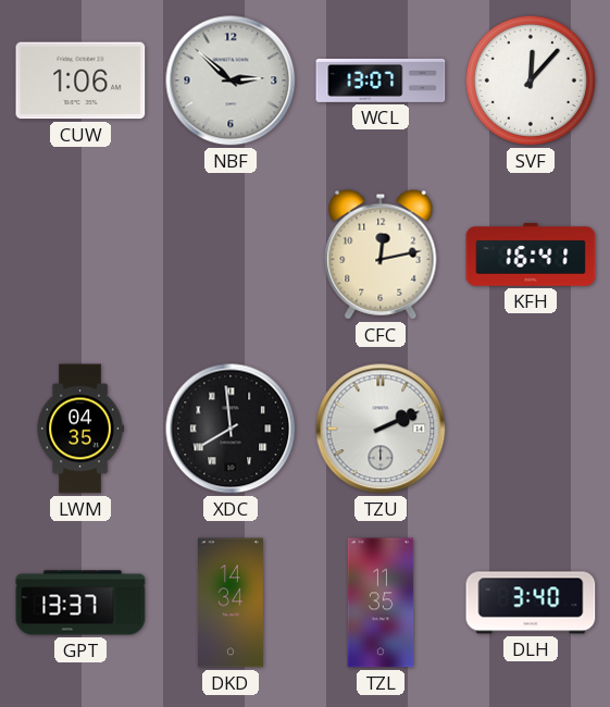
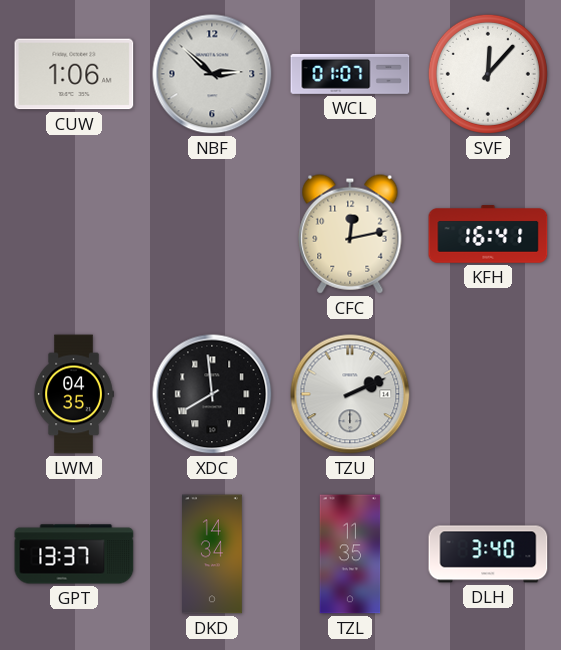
WCL: 13:07 -> 01:07
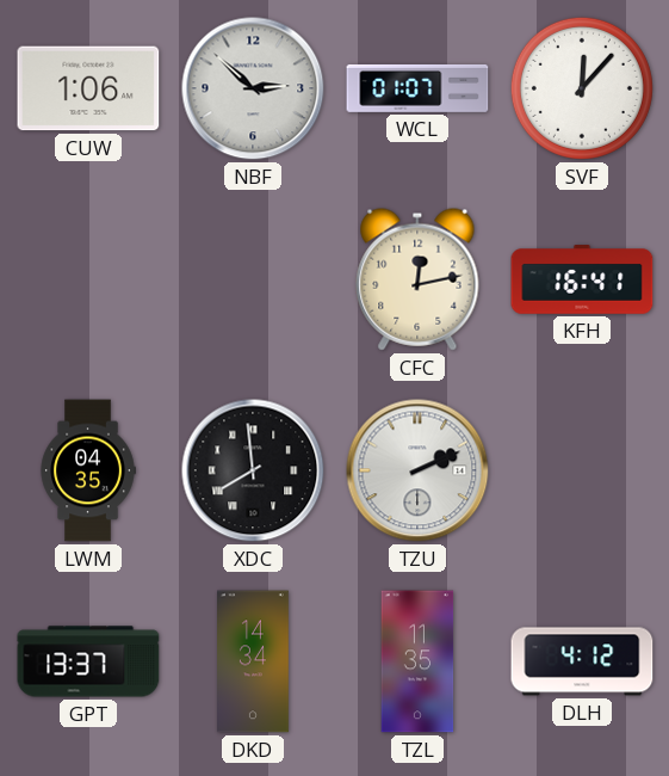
DLH: 3:40 -> 4:12
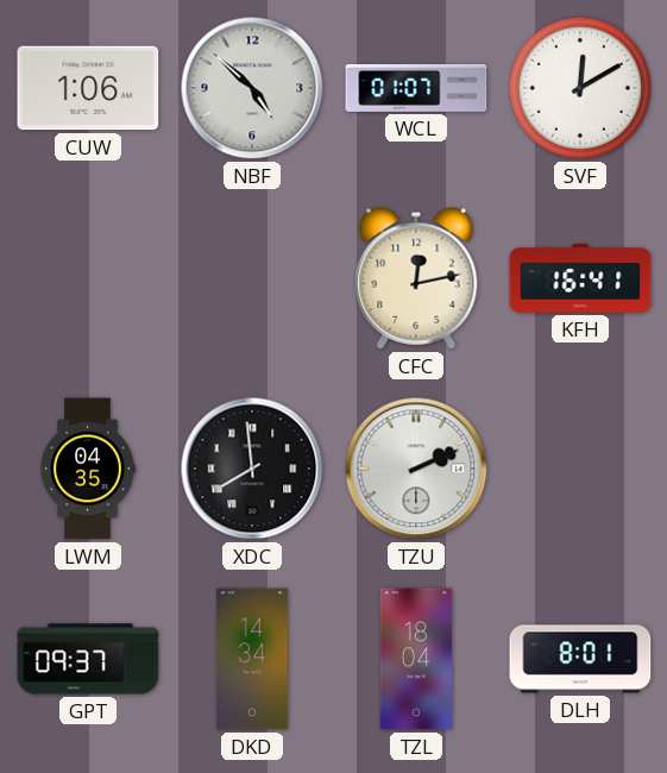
NBF: 2:52 -> 4:52
SVF: 12:07 -> 12:10
GPT: 13:37 -> 09:37
TZL: 11:35 -> 18:04
DLH: 4:12 -> 8:01
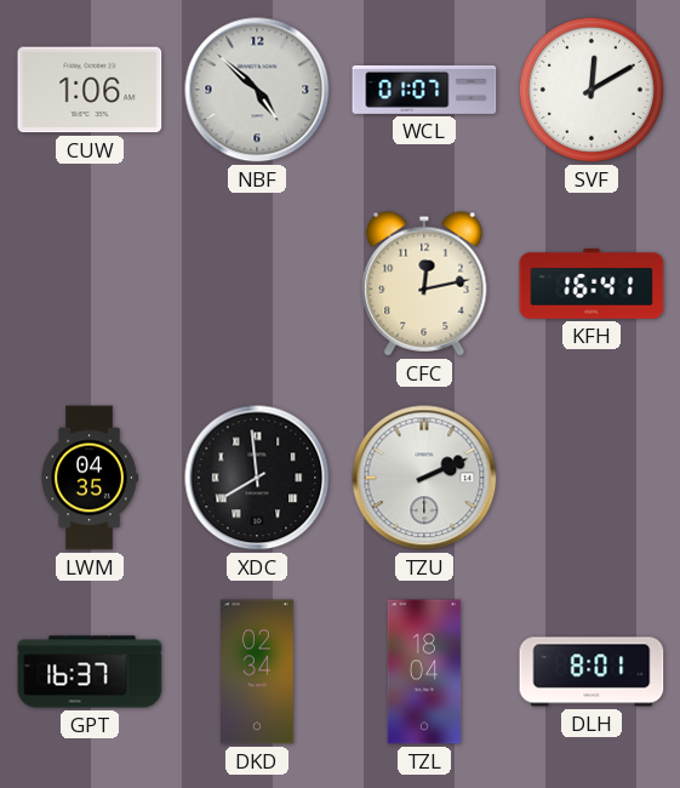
GPT: 09:37 -> 16:37
DKD: 14:34 -> 02:34
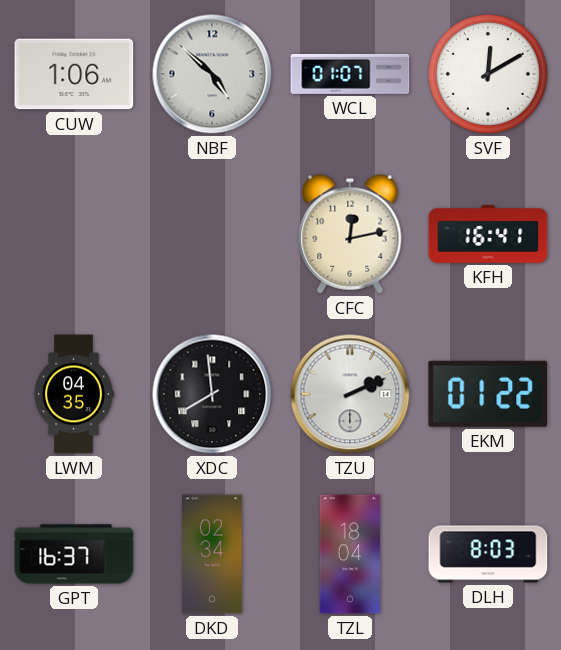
EKM: none -> 01:22
DLH: 8:01 -> 8:03
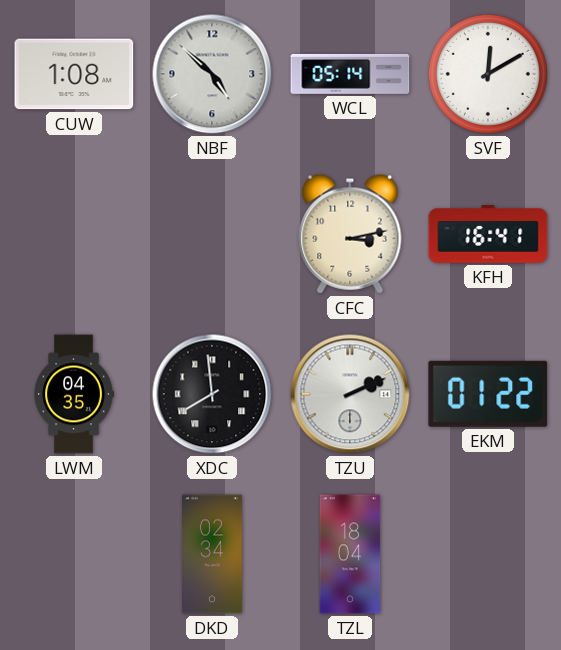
CUW: 1:06 -> 1:08
WCL: 01:07 -> 05:14
CFC: 12:13 -> 3:13
GPT: 16:37 -> none
DLH: 8:03 -> none
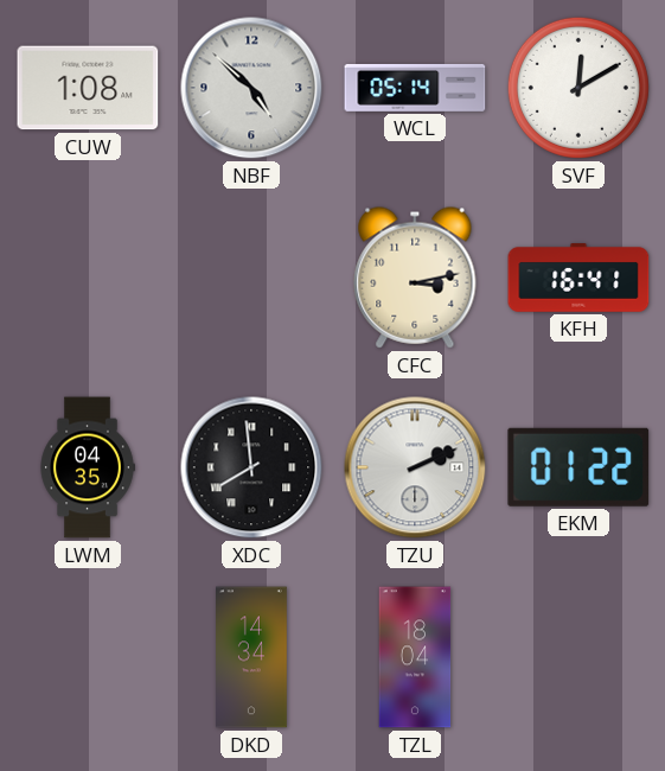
DKD: 02:34 -> 14:34
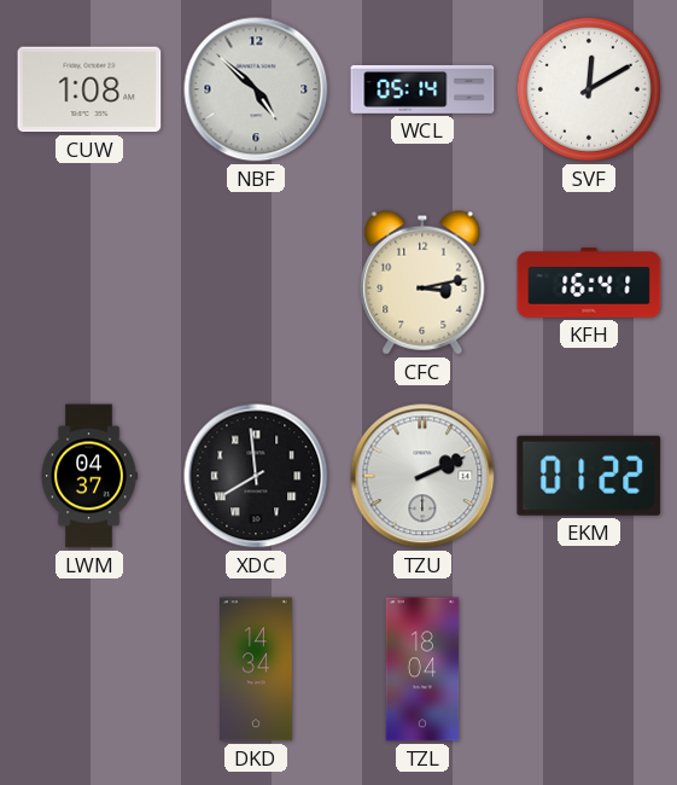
LWM: 04:35 -> 04:37
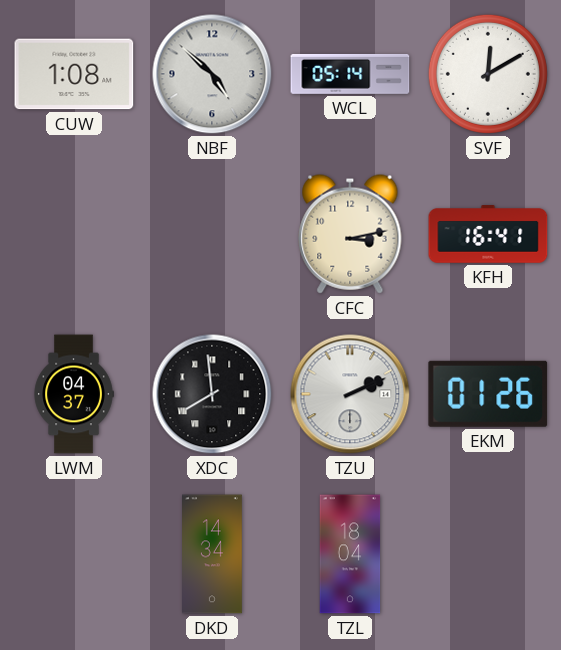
EKM: 01:22 -> 01:26
